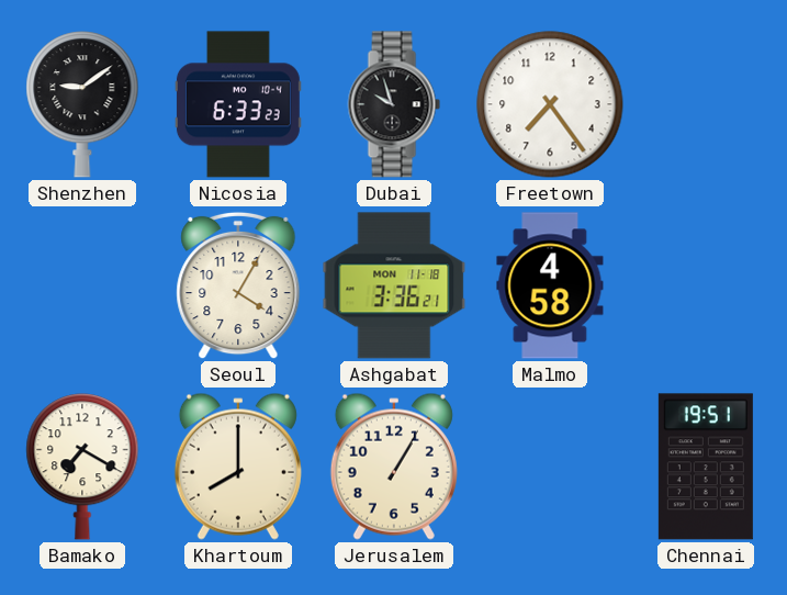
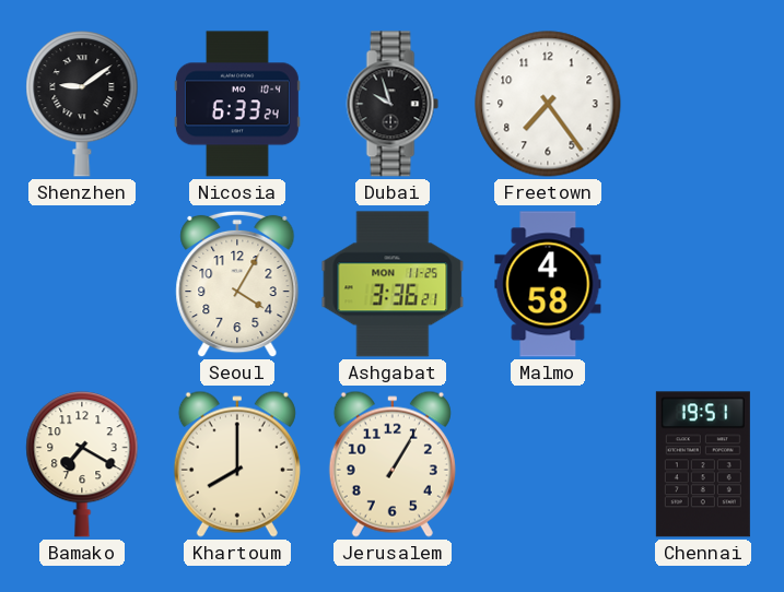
Nicosia: 6:33:23 -> 6:33:24
Ashgabat date: MON 11-18 -> MON 11-25
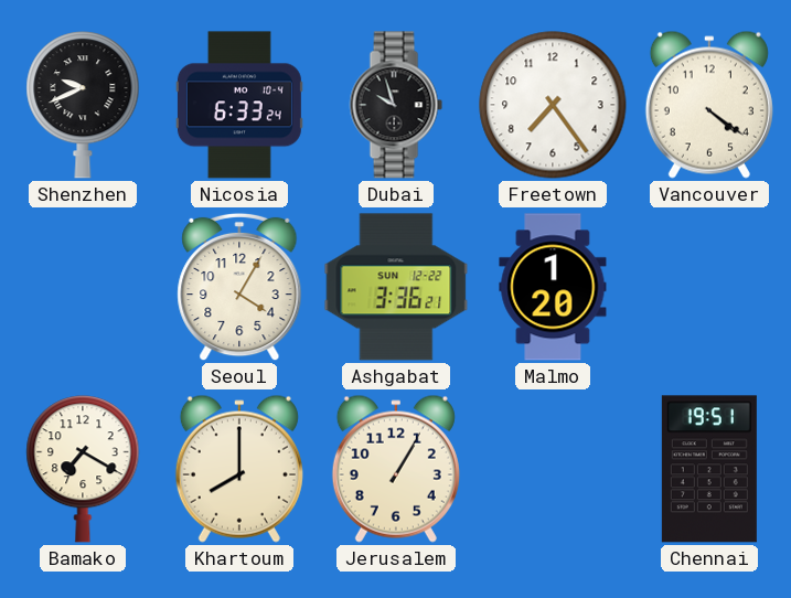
Shenzhen: 9:09 -> 9:41
Vancouver: none -> 4:21
Ashgabat date: MON 11-25 -> SUN 12-22
Malmo: 4:58 -> 1:20
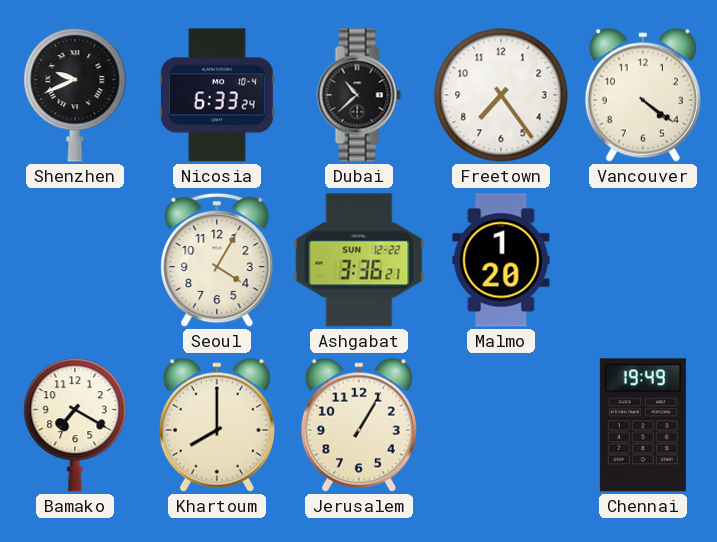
Dubai: 9:57 -> 10:38
Chennai: 19:51 -> 19:49
